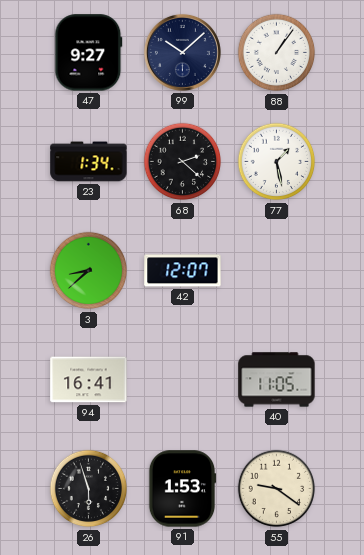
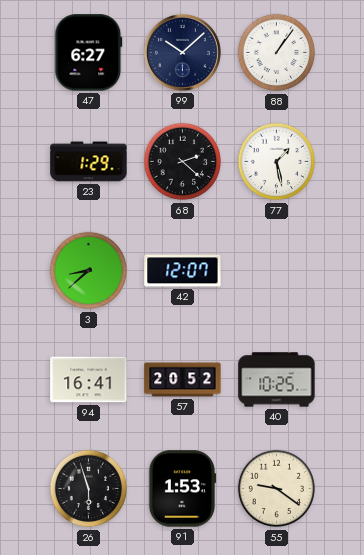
47: 9:27 -> 6:27
23: 1:34 -> 1:29
57: none -> 20:52
40: 11:05 -> 10:25
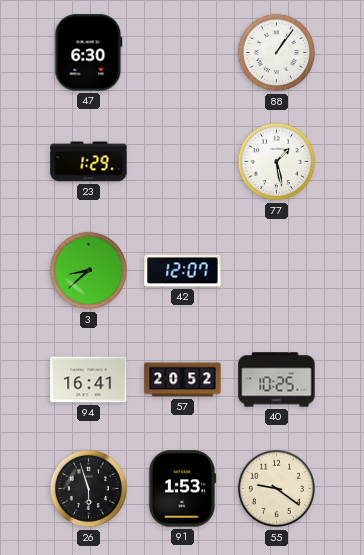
47: 6:27 -> 6:30
99: 10:08 -> none
68: 2:22 -> none
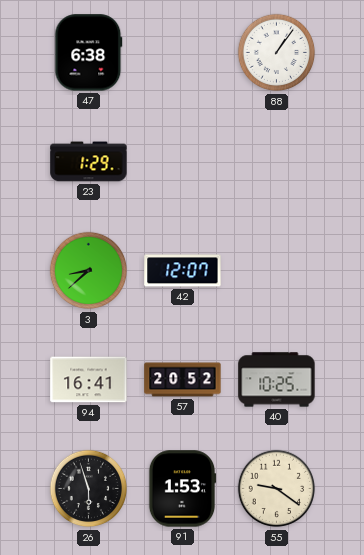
47: 6:30 -> 6:38
77: 1:28 -> none
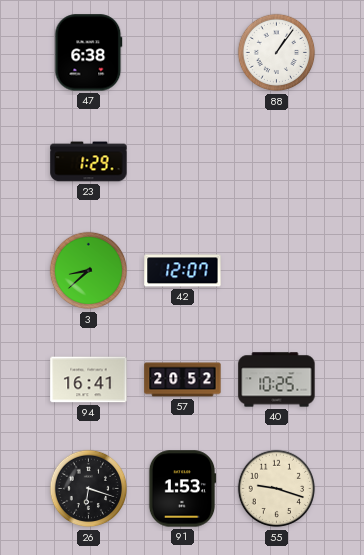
26: 5:57 -> 6:18
55: 9:21 -> 9:18
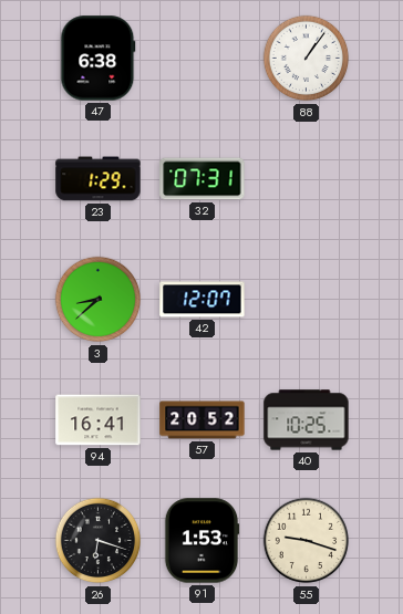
32: none -> 07:31
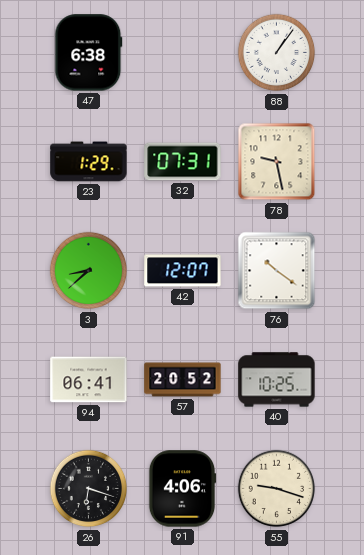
78: none -> 9:28
76: none -> 10:21
94: 16:41 -> 06:41
91: 1:53 -> 4:06
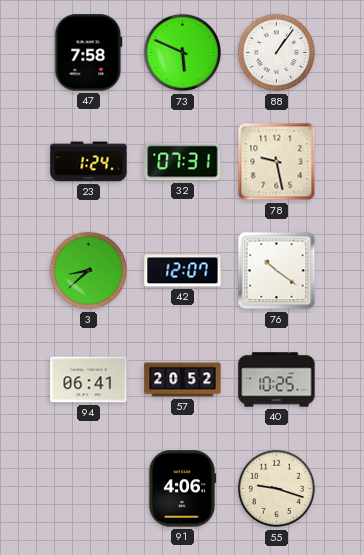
47: 6:38 -> 7:58
73: none -> 5:49
23: 1:29 -> 1:24
26: 6:18 -> none
